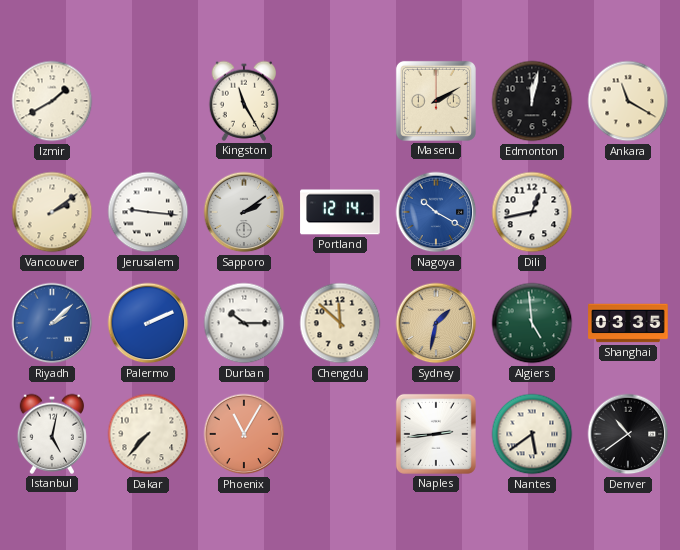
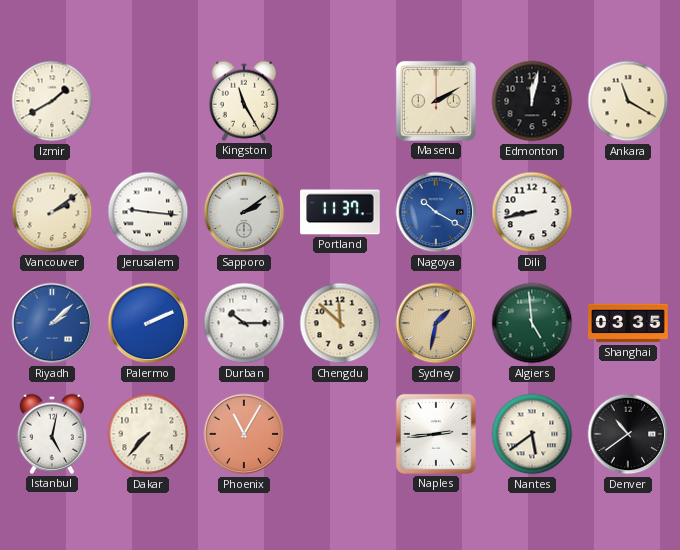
Portland: 12:14 -> 11:37
Dili: 12:43 -> 8:43
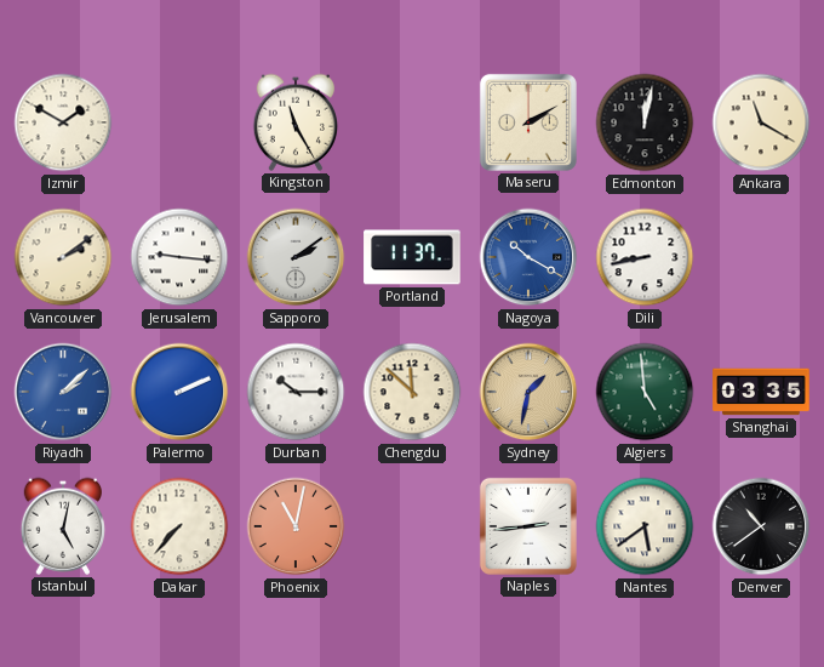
Izmir: 1:40 -> 1:50
Phoenix: 11:05 -> 11:02
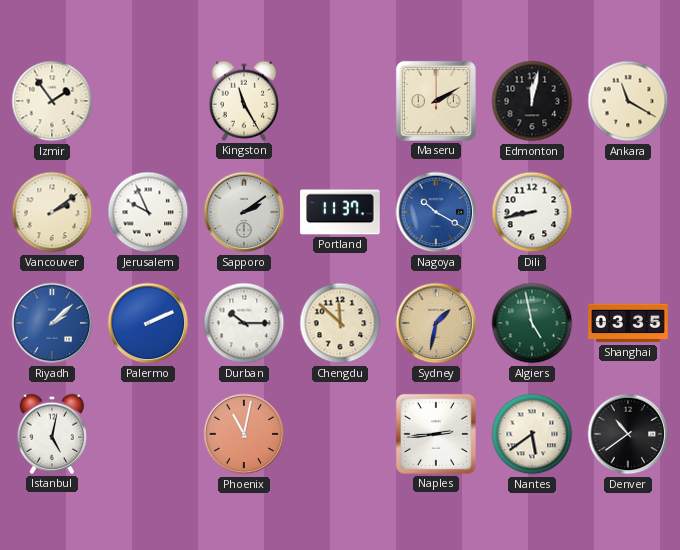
Izmir: 1:50 -> 1:54
Jerusalem: 9:16 -> 9:56
Algiers: 4:59 -> 4:58
Dakar: 7:37 -> none
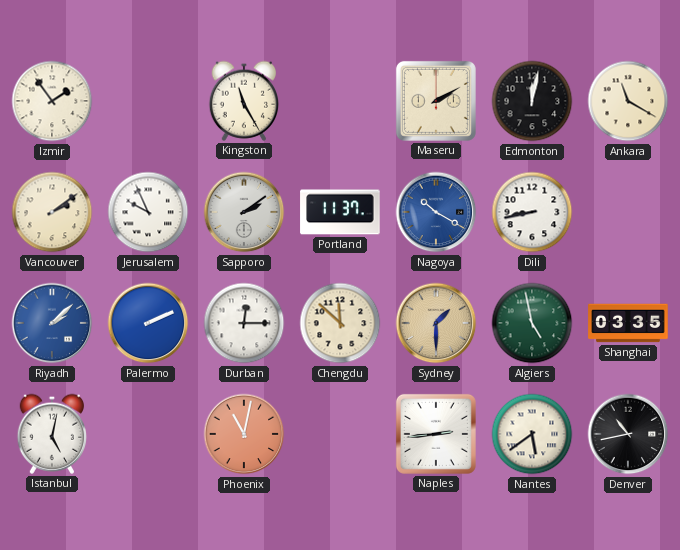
Durban: 10:15 -> 12:15
Sydney: 1:32 -> 1:30
Denver: 10:39 -> 10:43
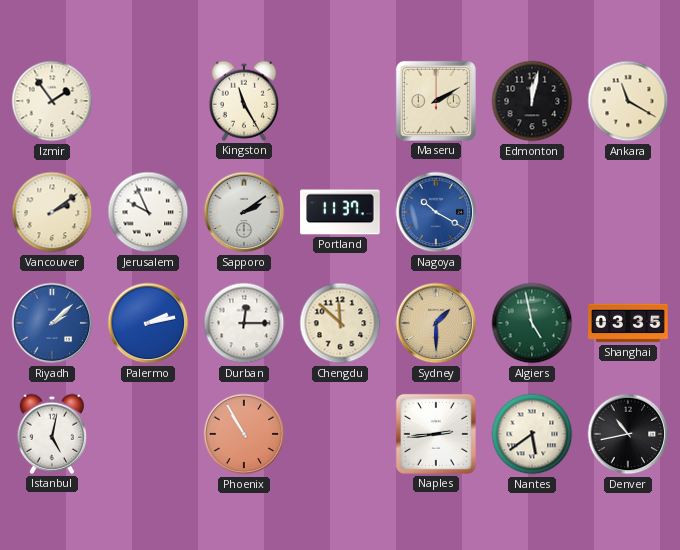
Dili: 8:43 -> none
Palermo: 2:11 -> 2:13
Phoenix: 11:02 -> 10:55
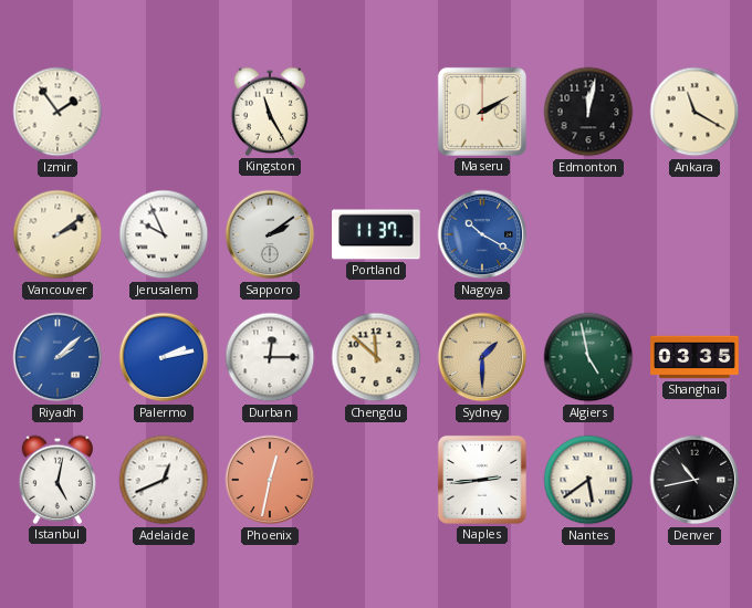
Adelaide: none -> 12:41
Phoenix: 10:55 -> 12:32
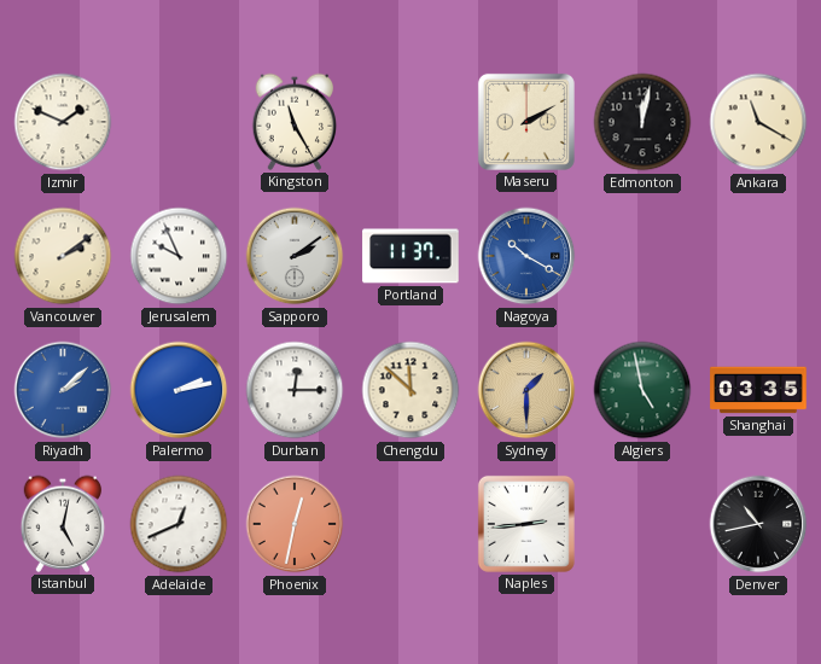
Izmir: 1:54 -> 1:49
Nantes: 5:39 -> none
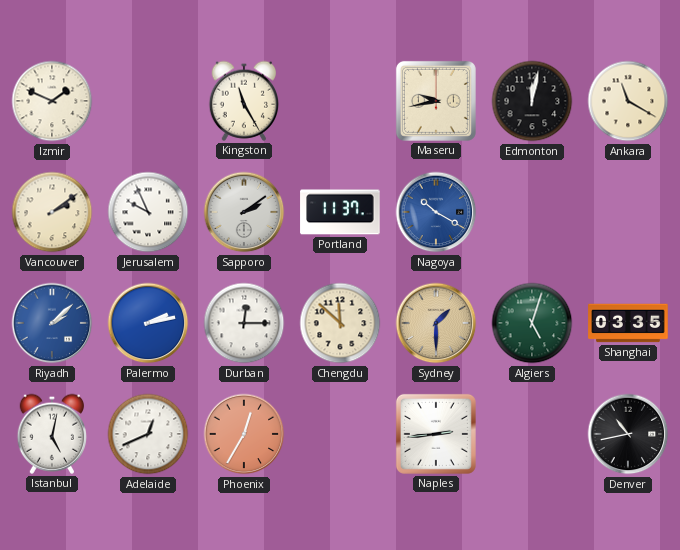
Maseru: 2:10 -> 9:43
Algiers: 4:58 -> 5:03
Phoenix: 12:32 -> 12:35
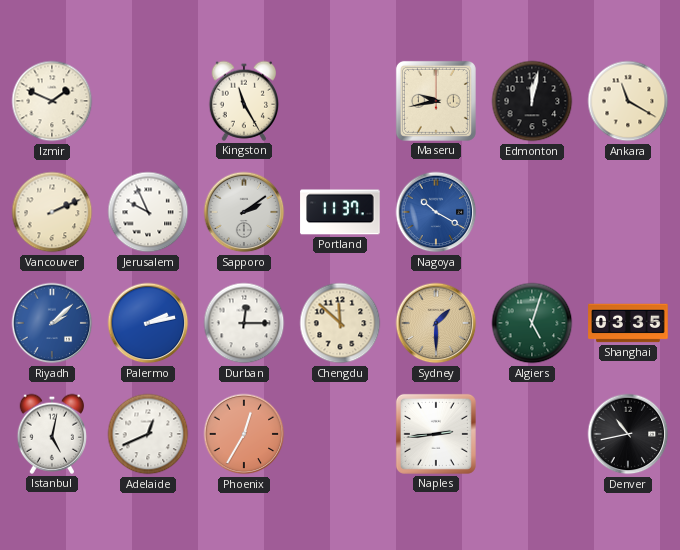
Vancouver: 2:09 -> 2:11
